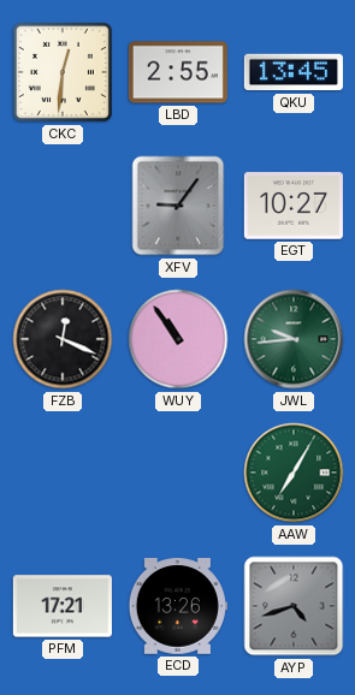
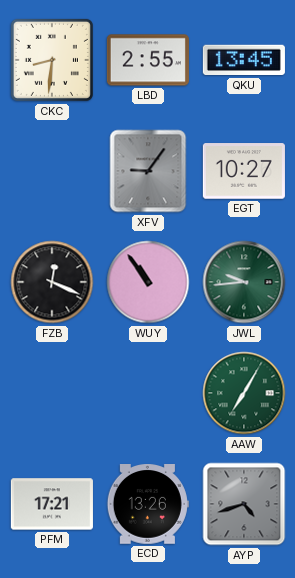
CKC: 12:31 -> 8:31
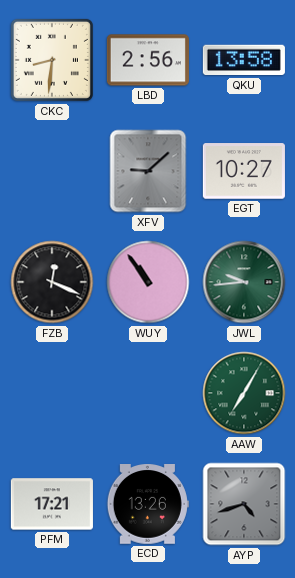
LBD: 2:55 -> 2:56
QKU: 13:45 -> 13:58
XFV: 9:06 -> 9:08
